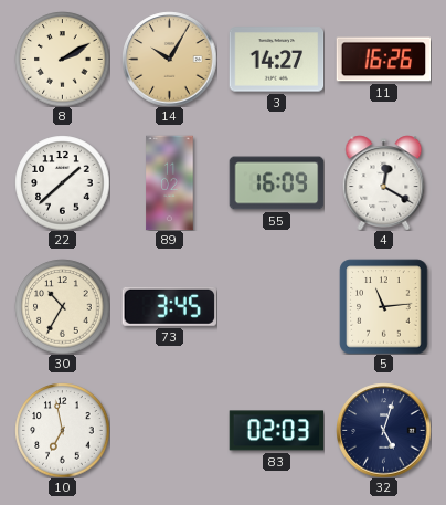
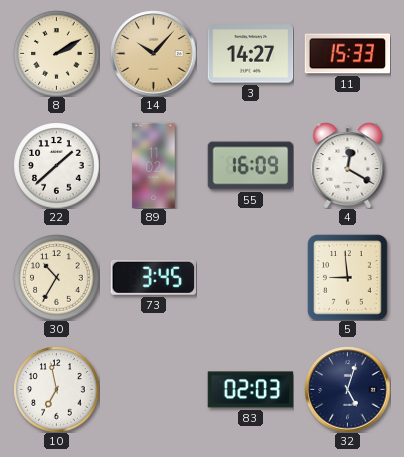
14: 10:05 -> 10:07
11: 16:26 -> 15:33
5: 11:14 -> 8:59
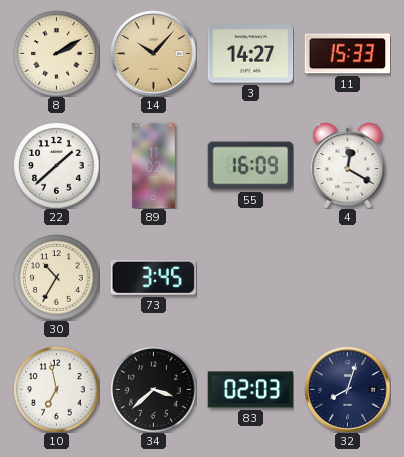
5: 8:59 -> none
34: none -> 3:38
32: 5:03 -> 8:03
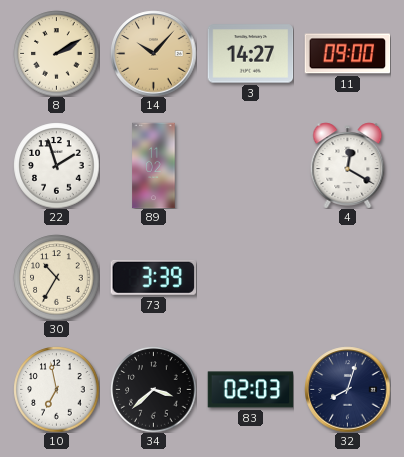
11: 15:33 -> 09:00
22: 1:38 -> 1:57
55: 16:09 -> none
73: 3:45 -> 3:39
